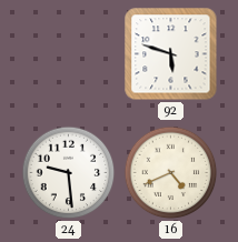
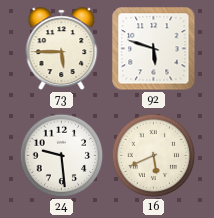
73: none -> 5:45
16: 4:41 -> 5:41
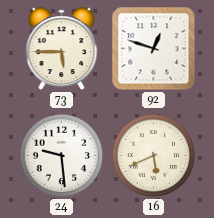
92: 5:48 -> 12:48
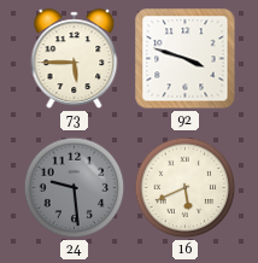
92: 12:48 -> 3:48
24 dial: white -> grey
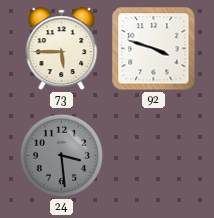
24: 9:29 -> 3:29
16: 5:41 -> none
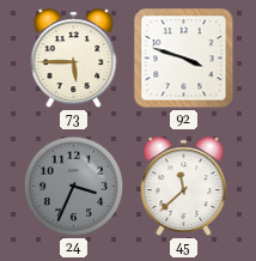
24: 3:29 -> 3:34
45: none -> 11:38
